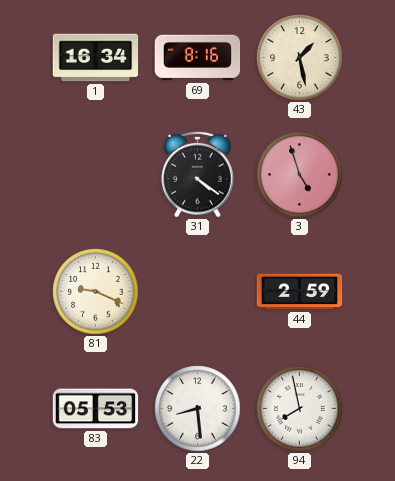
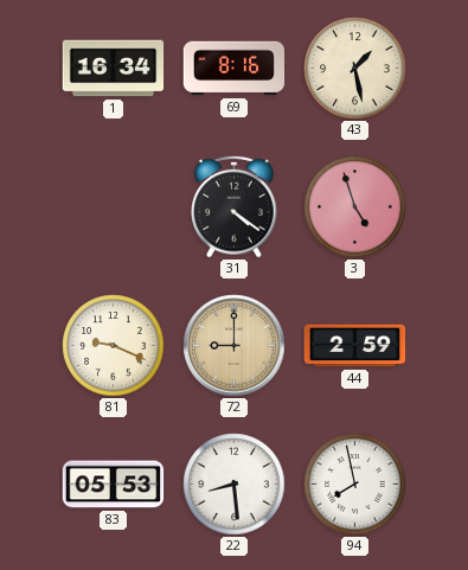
72: none -> 9:00
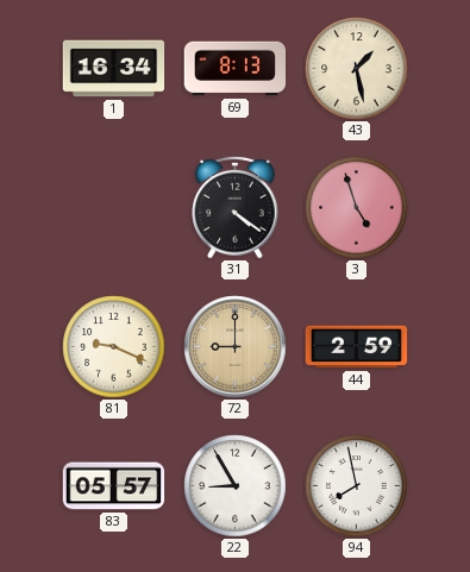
69: 8:16 -> 8:13
83: 05:53 -> 05:57
22: 8:29 -> 8:55
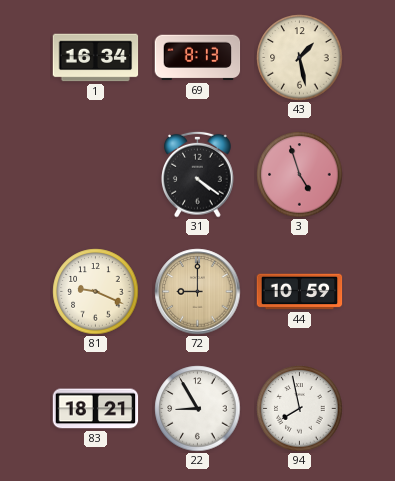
44: 2:59 -> 10:59
83: 05:57 -> 18:21
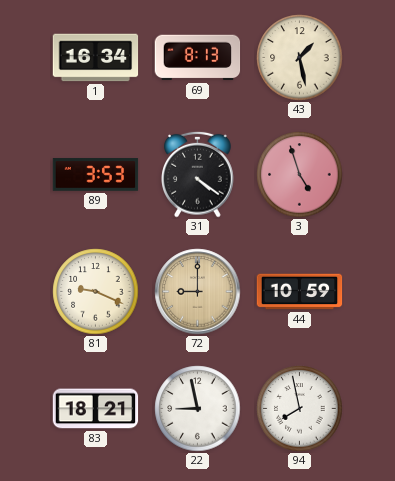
89: none -> 3:53
22: 8:55 -> 8:58
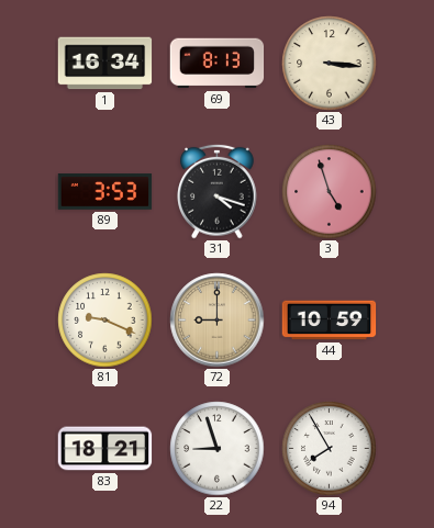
43: 1:28 -> 3:16
31: 4:21 -> 4:18
22: 8:58 -> 8:57
94: 7:58 -> 7:55
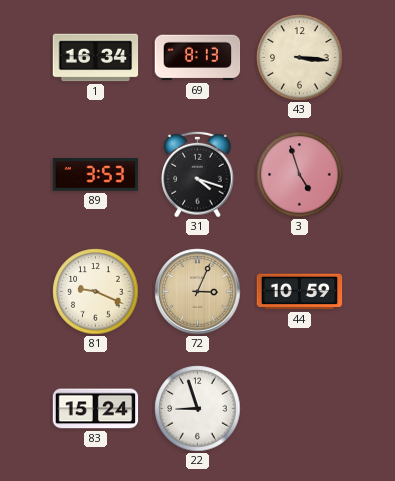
72: 9:00 -> 3:04
83: 18:21 -> 15:24
94: 7:55 -> none
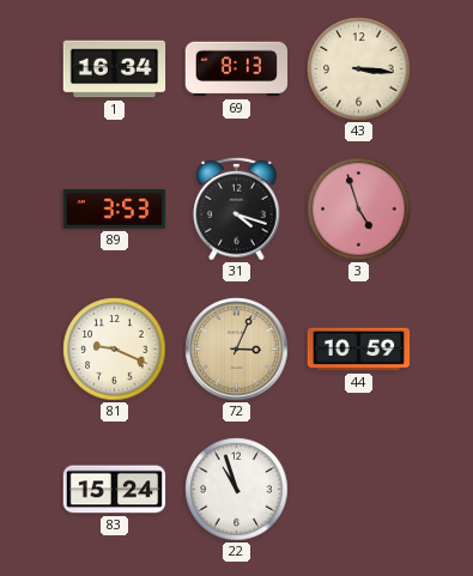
22: 8:57 -> 10:57
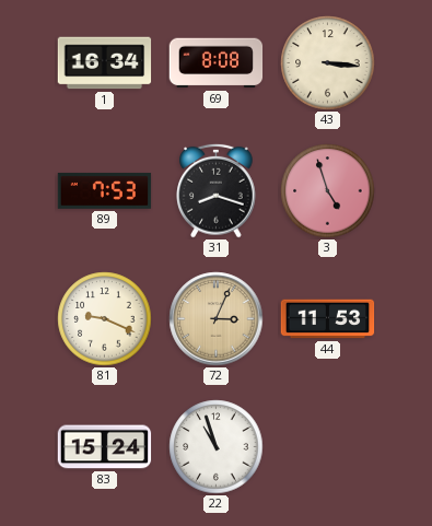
69: 8:13 -> 8:08
89: 3:53 -> 7:53
31: 4:18 -> 8:18
44: 10:59 -> 11:53
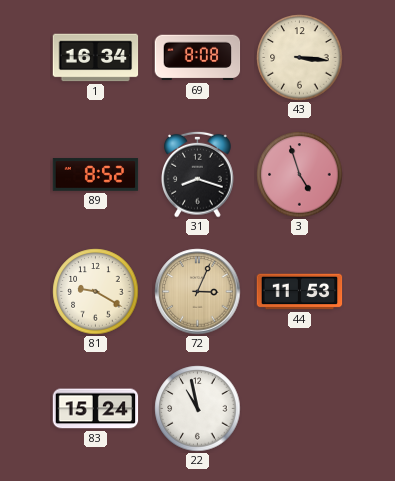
89: 7:53 -> 8:52
81: 9:19 -> 9:20
22: 10:57 -> 10:58
